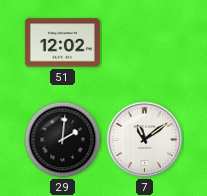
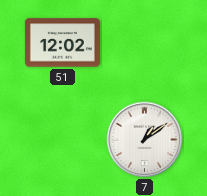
29: 2:01 -> none
7: 11:09 -> 1:09
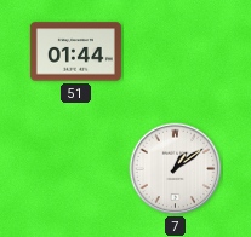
51: 12:02 -> 01:44
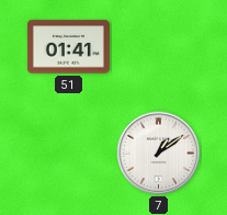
51: 01:44 -> 01:41
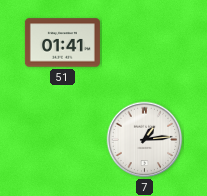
7: 1:09 -> 1:14
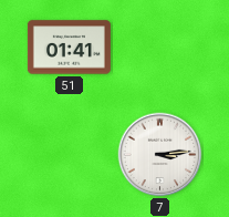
7: 1:14 -> 3:14
